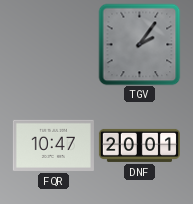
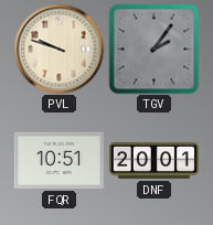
PVL: none -> 9:48
FQR: 10:47 -> 10:51
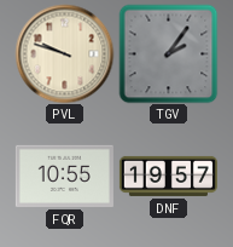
FQR: 10:51 -> 10:55
DNF: 20:01 -> 19:57
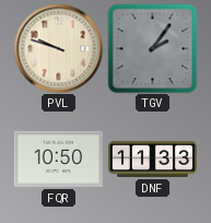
FQR: 10:55 -> 10:50
DNF: 19:57 -> 11:33
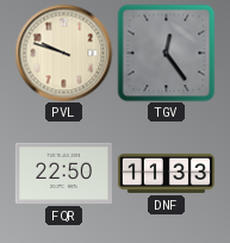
TGV: 2:06 -> 12:24
FQR: 10:50 -> 22:50
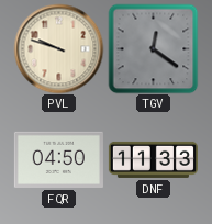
TGV: 12:24 -> 12:21
FQR: 22:50 -> 04:50
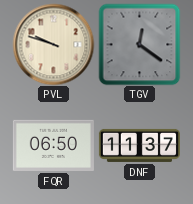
FQR: 04:50 -> 06:50
DNF: 11:33 -> 11:37
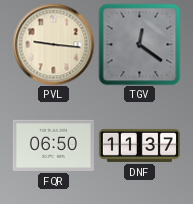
PVL: 9:48 -> 9:16
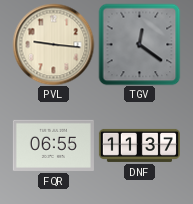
FQR: 06:50 -> 06:55
